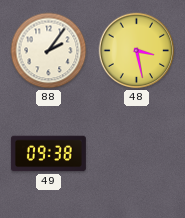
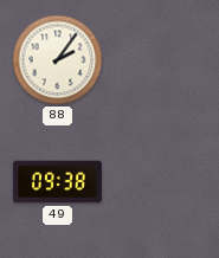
48: 3:28 -> none
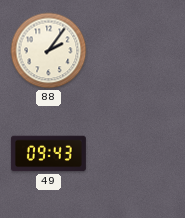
49: 09:38 -> 09:43
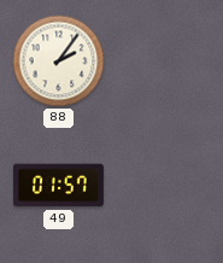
49: 09:43 -> 01:57
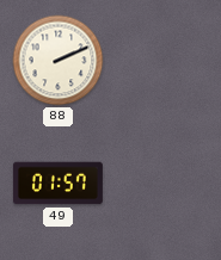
88: 2:06 -> 2:11
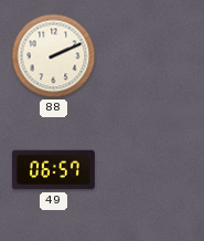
49: 01:57 -> 06:57
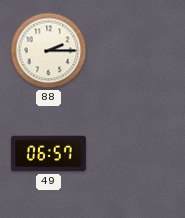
88: 2:11 -> 2:15
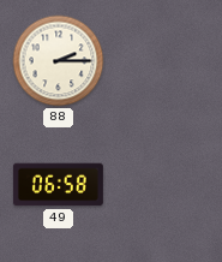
49: 06:57 -> 06:58
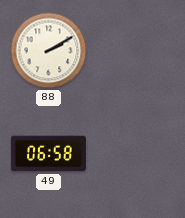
88: 2:15 -> 2:10
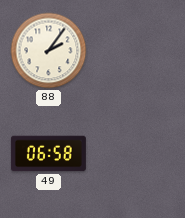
88: 2:10 -> 2:06
